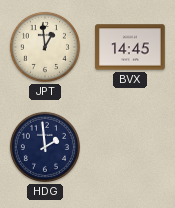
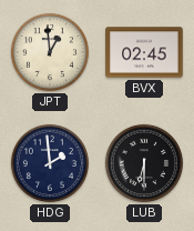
BVX: 14:45 -> 02:45
LUB: none -> 6:30
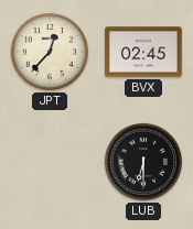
JPT: 12:59 -> 12:37
HDG: 1:59 -> none
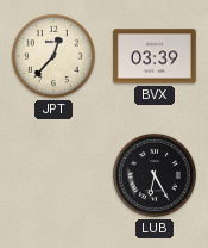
BVX: 02:45 -> 03:39
LUB: 6:30 -> 6:25
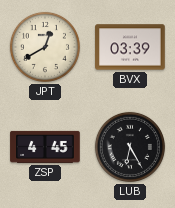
JPT: 12:37 -> 12:40
ZSP: none -> 4:45
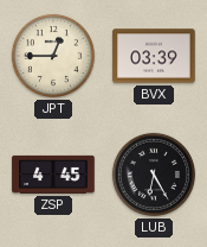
JPT: 12:40 -> 12:45
